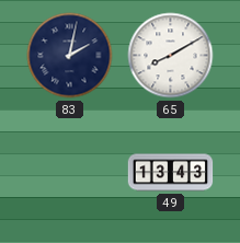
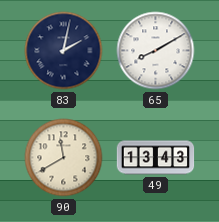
90: none -> 11:40
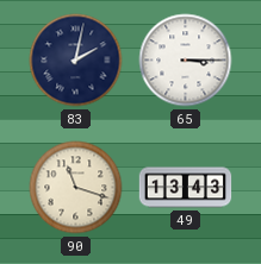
65: 8:10 -> 3:15
90: 11:40 -> 11:18
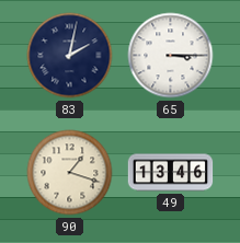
90: 11:18 -> 1:18
49: 13:43 -> 13:46
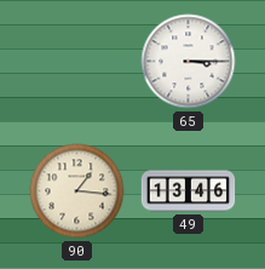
83: 2:02 -> none
90: 1:18 -> 1:16
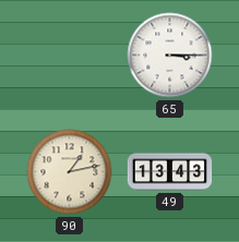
90: 1:16 -> 1:13
49: 13:46 -> 13:43
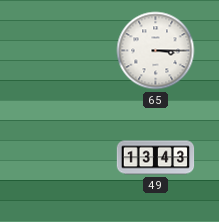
90: 1:13 -> none
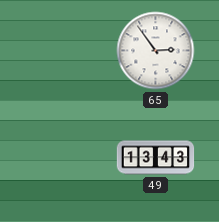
65: 3:15 -> 2:54
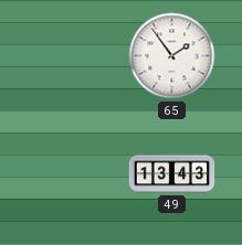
65: 2:54 -> 1:54
